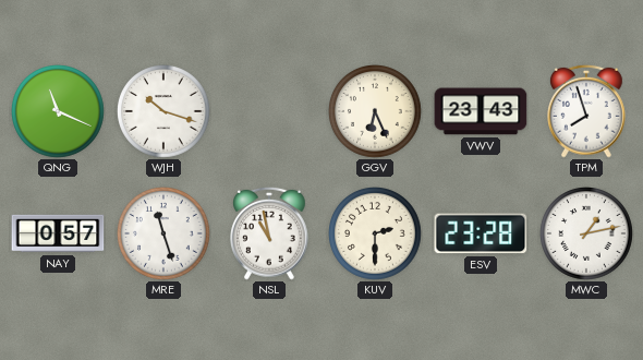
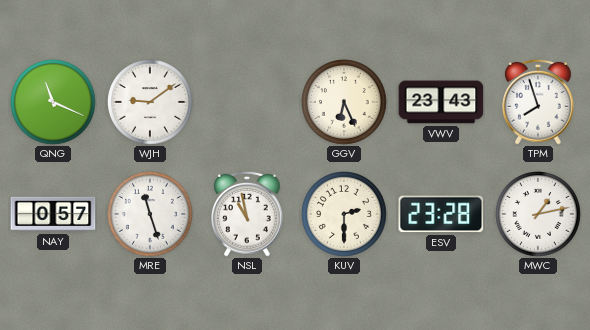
WJH: 10:18 -> 9:09
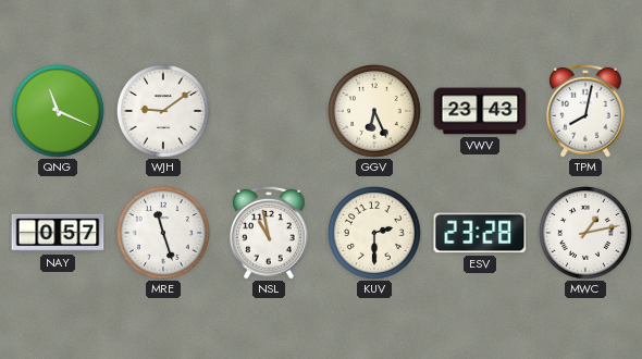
TPM: 7:57 -> 8:02
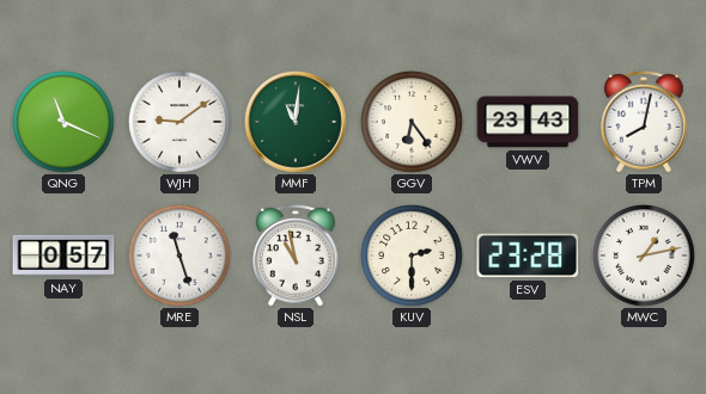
MMF: none -> 11:01
GGV: 6:26 -> 6:24
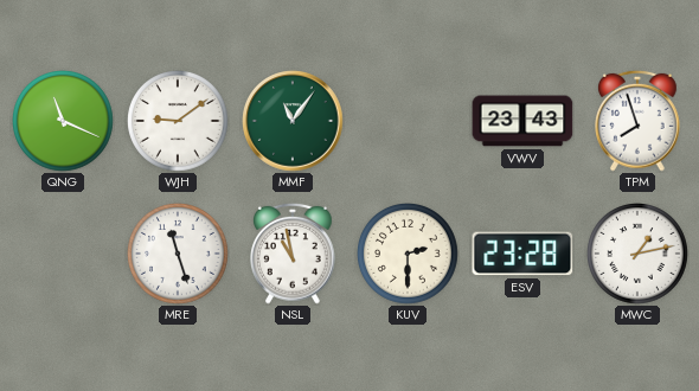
MMF: 11:01 -> 11:06
GGV: 6:24 -> none
TPM: 8:02 -> 7:57
NAY: 0:57 -> none
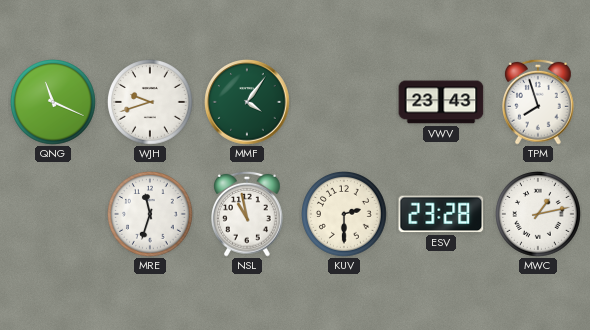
WJH: 9:09 -> 9:42
MMF: 11:06 -> 4:06
MRE: 11:27 -> 11:33
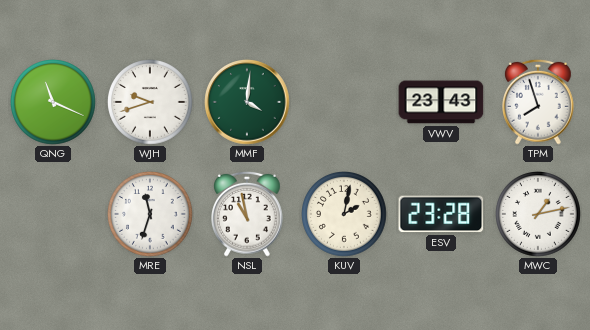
MMF: 4:06 -> 4:01
KUV: 2:30 -> 2:02
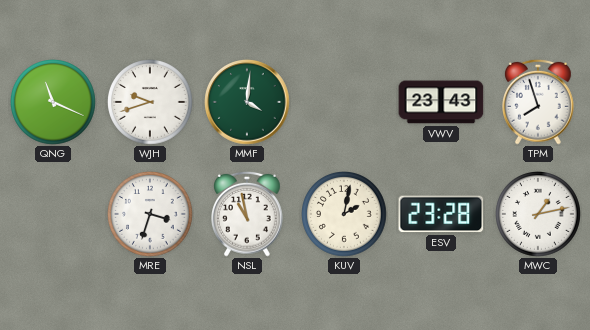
MRE: 11:33 -> 3:33
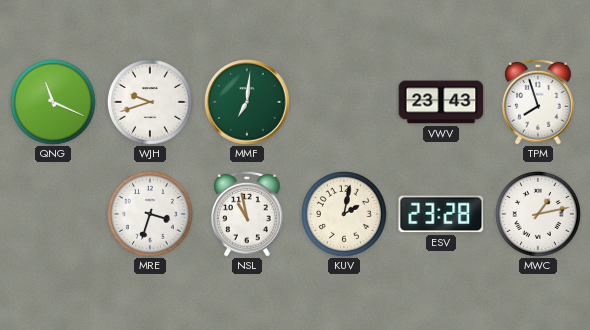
MMF: 4:01 -> 7:01
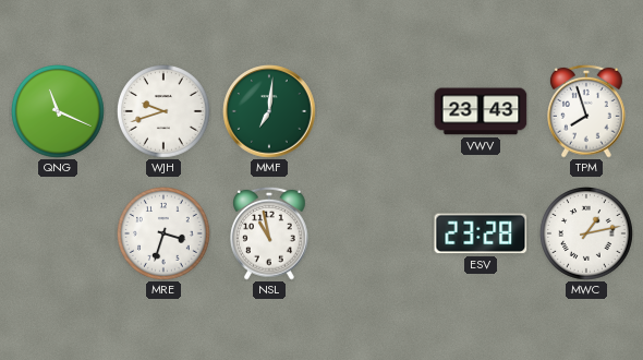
KUV: 2:02 -> none
